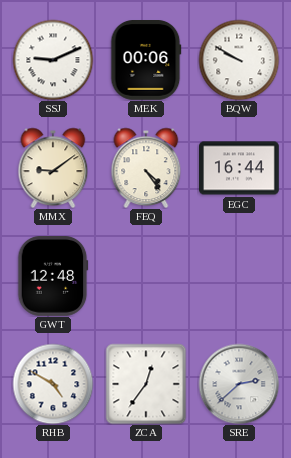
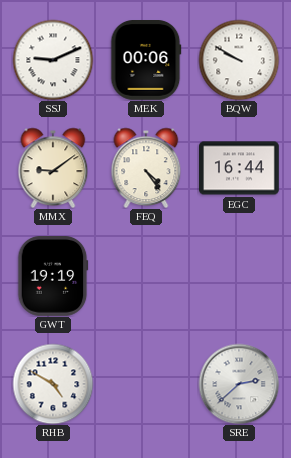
GWT: 12:48 -> 19:19
ZCA: 12:36 -> none
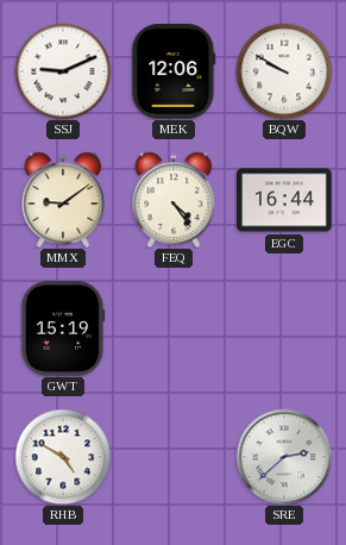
MEK: 00:06 -> 12:06
GWT: 19:19 -> 15:19
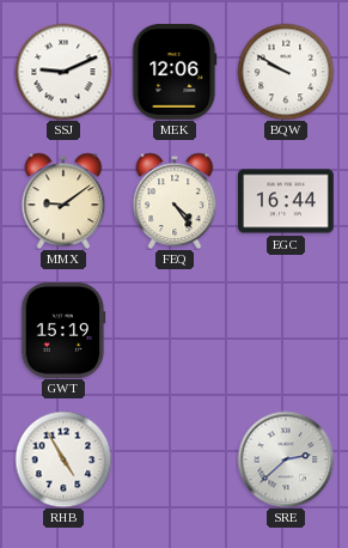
RHB: 4:50 -> 4:55
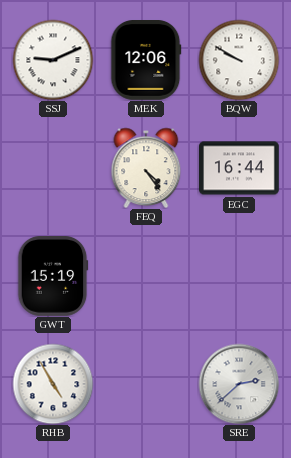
MMX: 9:09 -> none
